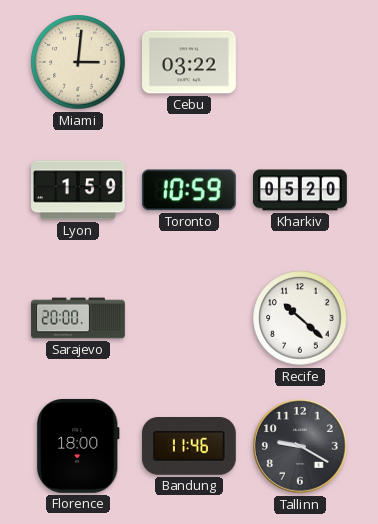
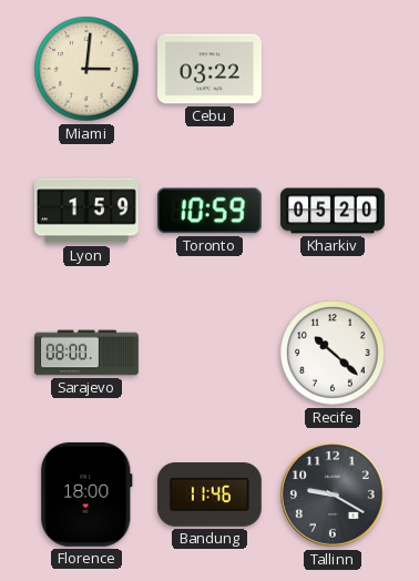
Sarajevo: 20:00 -> 08:00
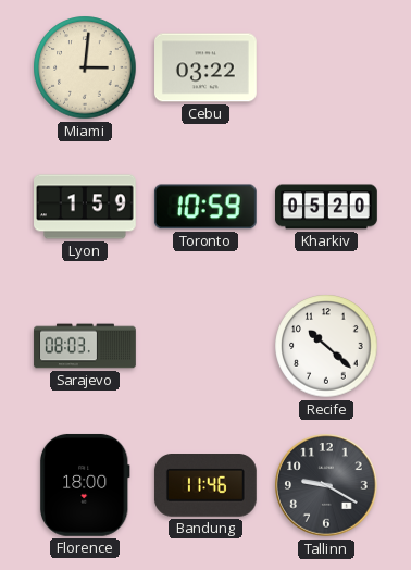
Sarajevo: 08:00 -> 08:03
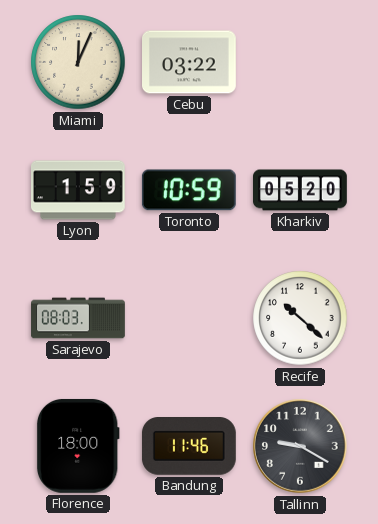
Miami: 3:01 -> 12:04
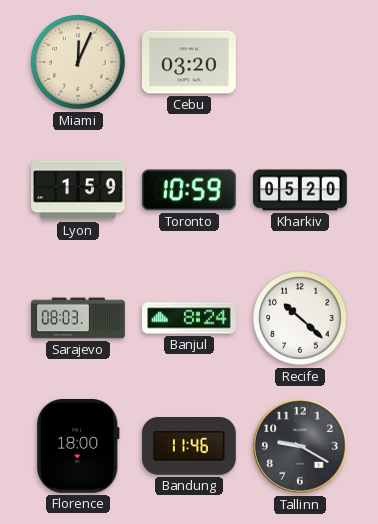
Cebu: 03:22 -> 03:20
Banjul: none -> 8:24
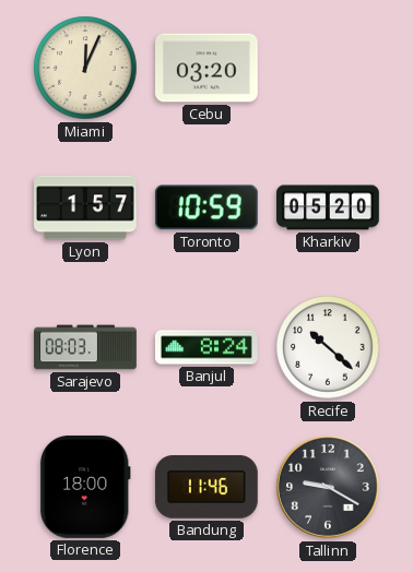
Lyon: 1:59 -> 1:57
